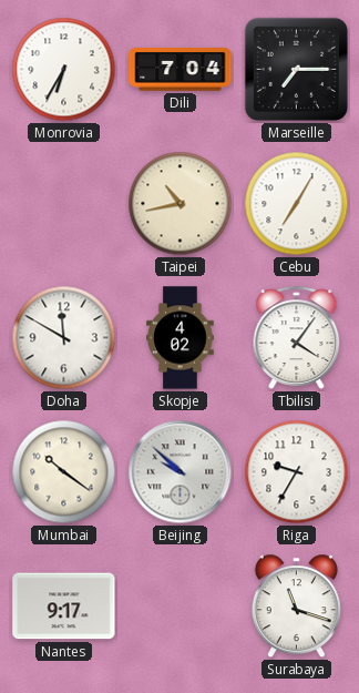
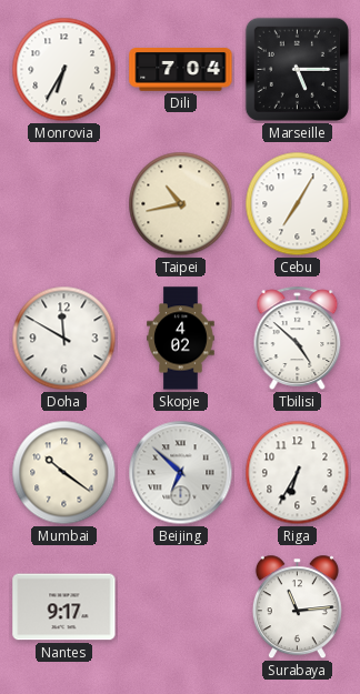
Marseille: 7:15 -> 5:15
Tbilisi: 4:06 -> 4:52
Beijing: 9:52 -> 6:52
Riga: 9:35 -> 6:35
Surabaya: 11:18 -> 11:14
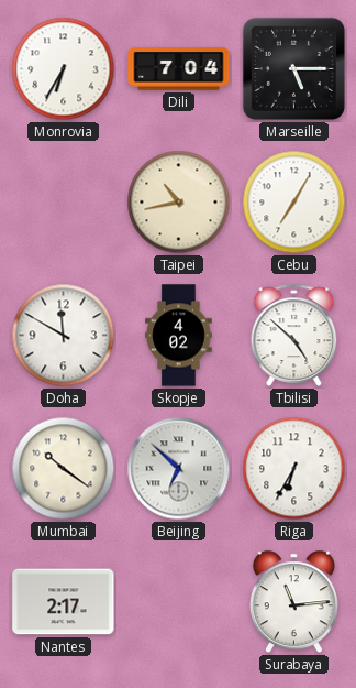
Nantes: 9:17 -> 2:17
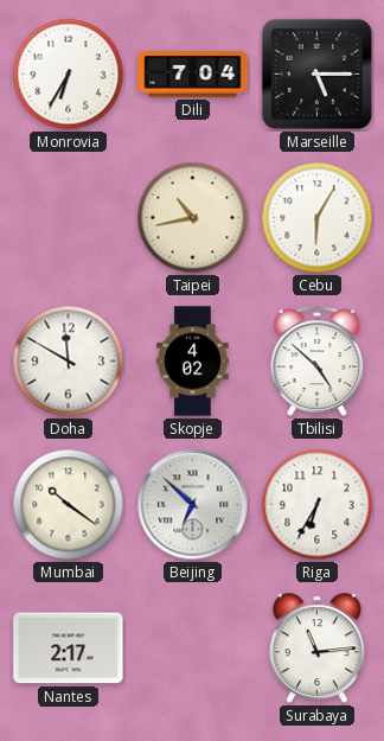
Cebu: 7:05 -> 6:05
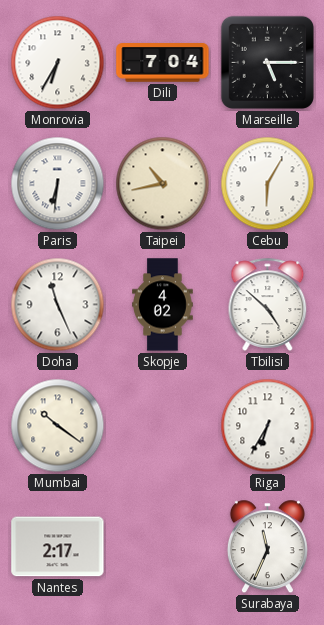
Paris: none -> 6:31
Doha: 11:50 -> 11:26
Beijing: 6:52 -> none
Surabaya: 11:14 -> 11:34
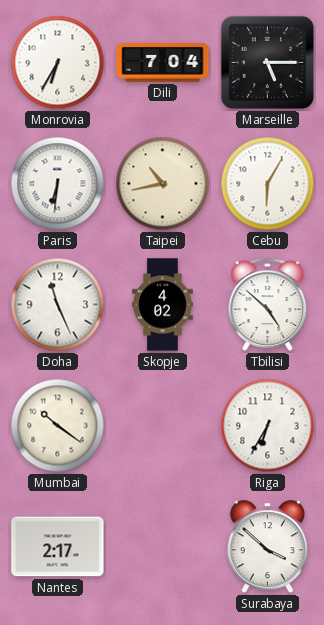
Surabaya: 11:34 -> 3:52
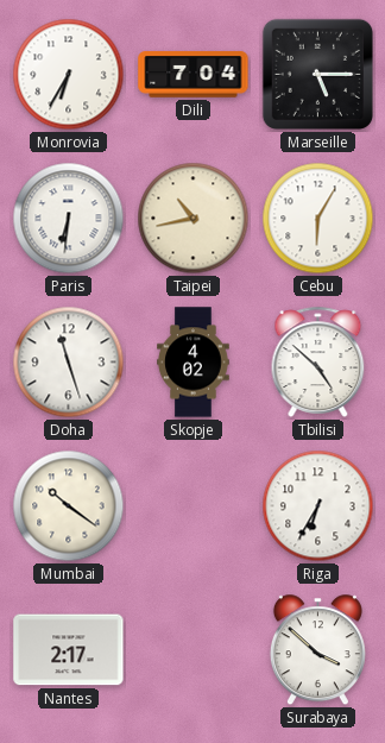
Doha: 11:26 -> 11:27
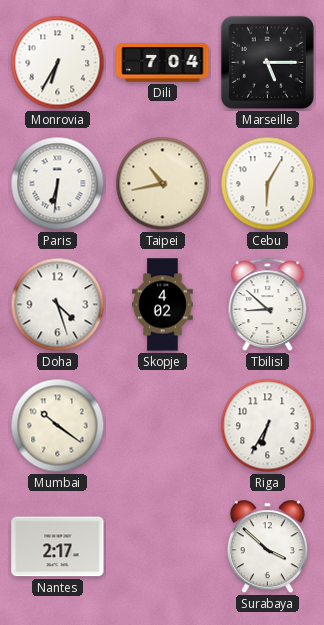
Doha: 11:27 -> 4:27
Tbilisi: 4:52 -> 8:52
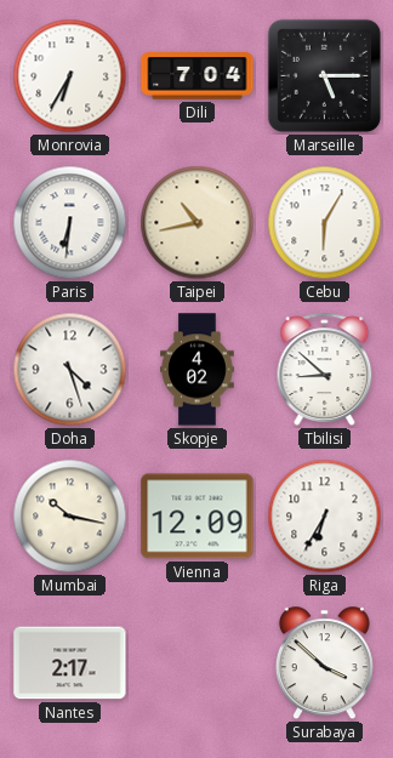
Mumbai: 10:21 -> 10:17
Vienna: none -> 12:09
